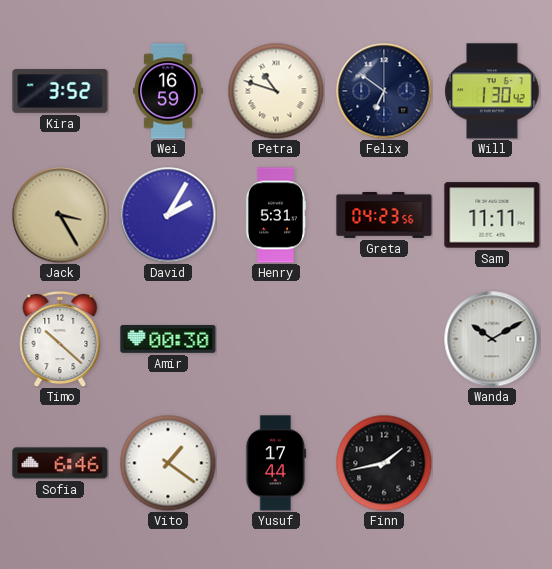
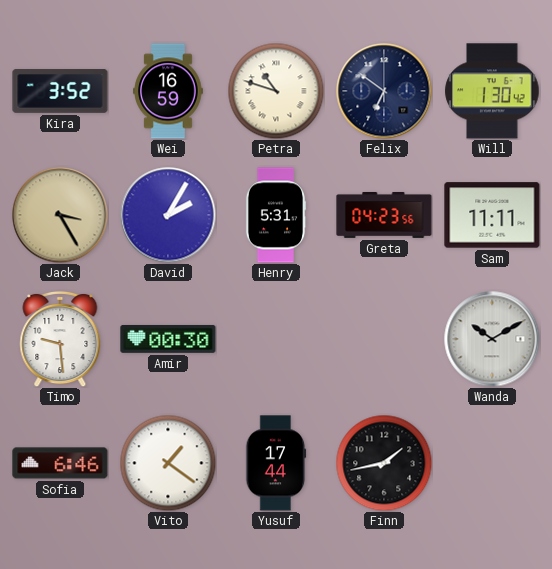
Timo: 10:22 -> 9:29
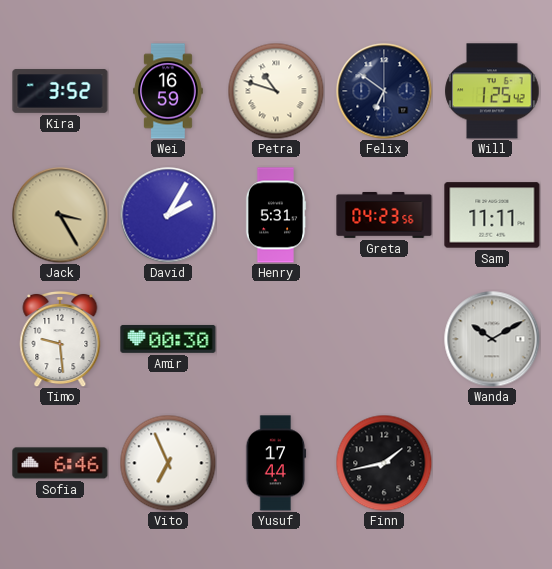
Will: 1:30 -> 1:25
Vito: 1:21 -> 6:56
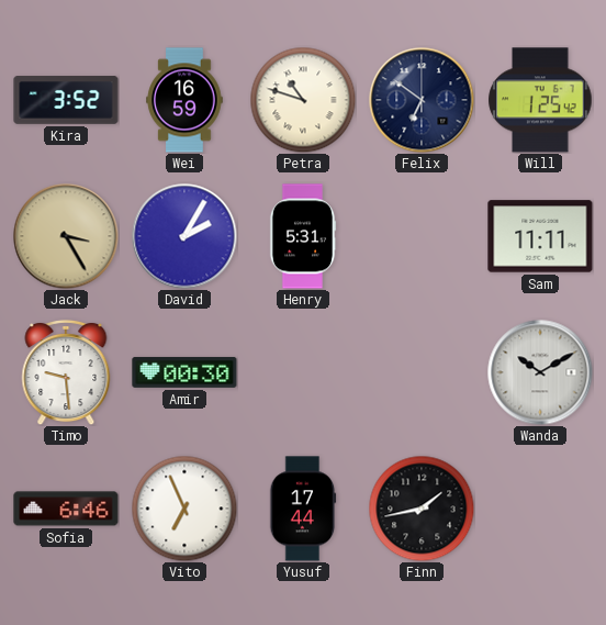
Greta: 04:23 -> none
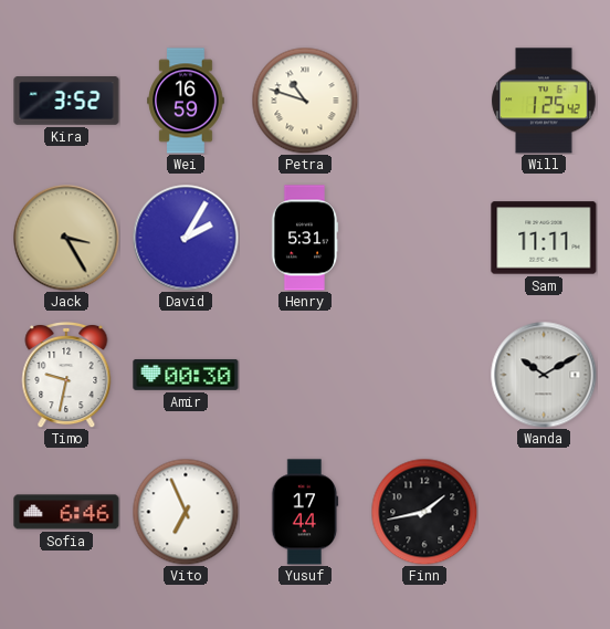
Felix: 6:51 -> none
Timo: 9:29 -> 9:32
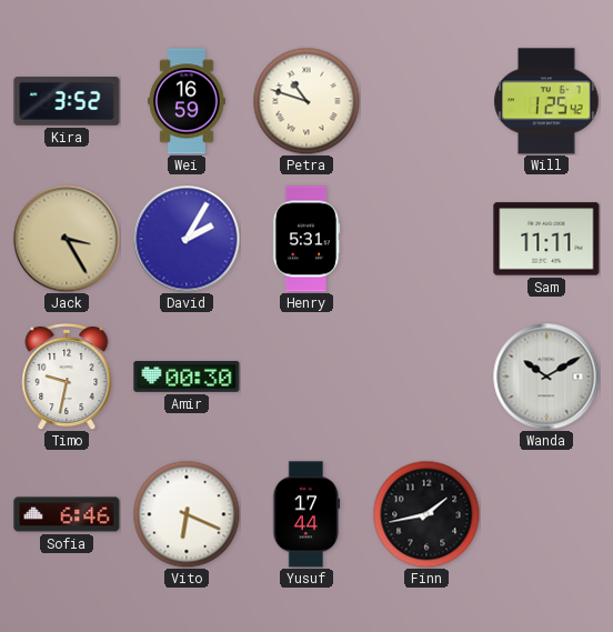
Vito: 6:56 -> 6:19
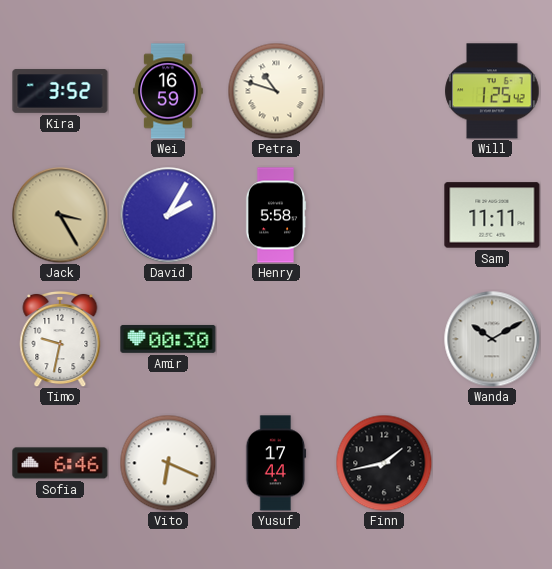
Henry: 5:31 -> 5:58
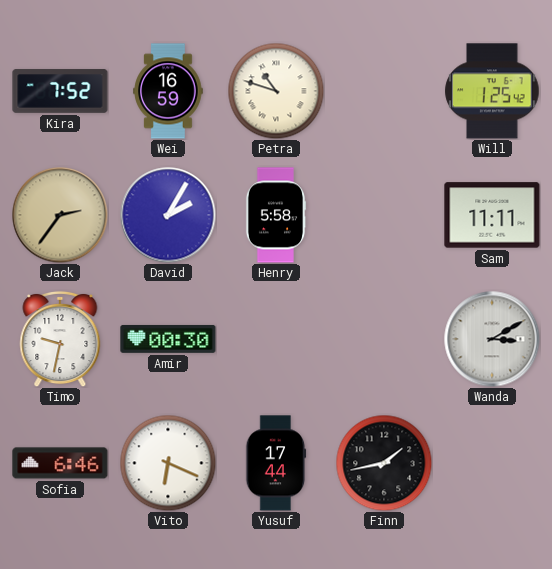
Kira: 3:52 -> 7:52
Jack: 3:25 -> 2:36
Wanda: 10:10 -> 3:10
